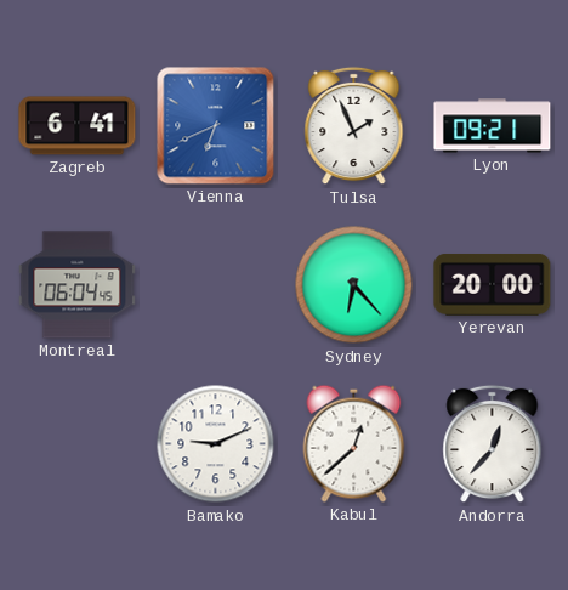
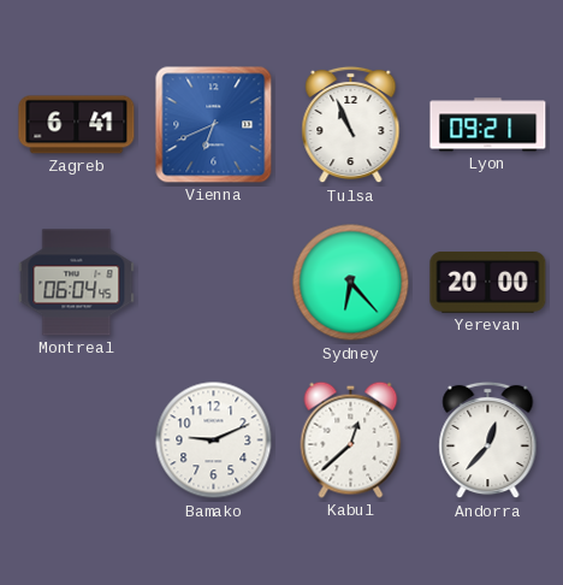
Tulsa: 1:56 -> 10:56
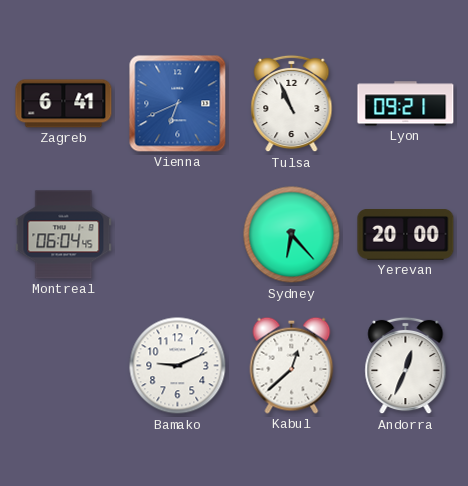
Andorra: 12:37 -> 12:34
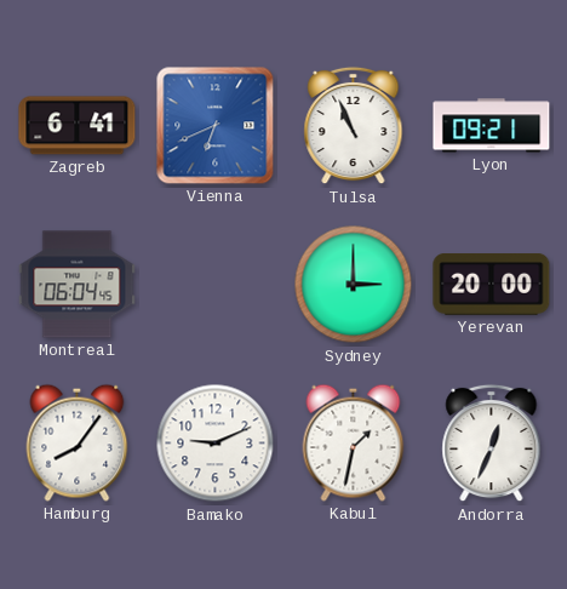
Sydney: 6:23 -> 3:00
Hamburg: none -> 8:06
Kabul: 12:38 -> 1:32
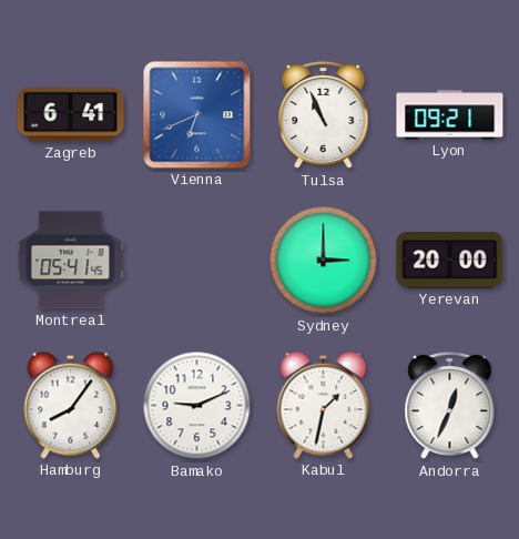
Montreal: 06:04 -> 05:41
